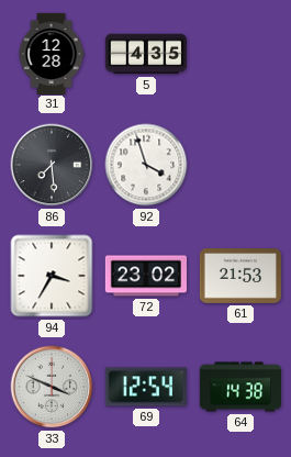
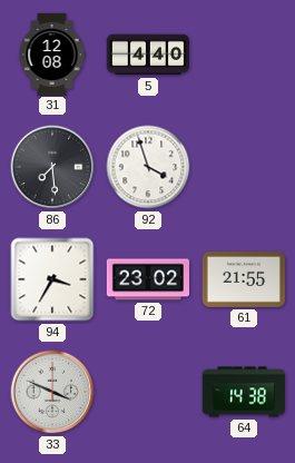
31: 12:28 -> 12:08
5: 4:35 -> 4:40
61: 21:53 -> 21:55
69: 12:54 -> none
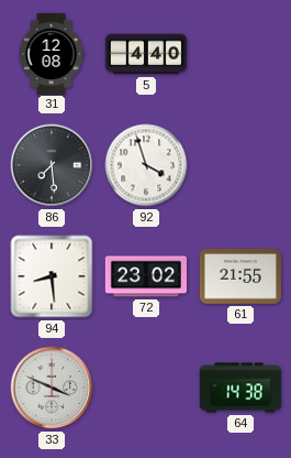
94: 3:35 -> 8:29
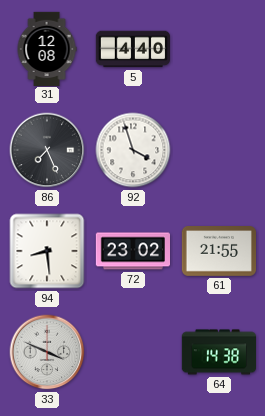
86: 7:29 -> 7:26
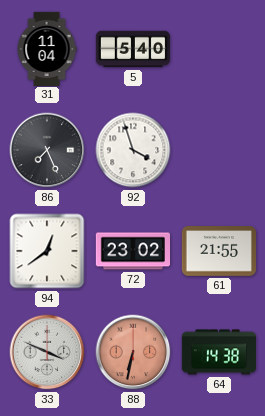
31: 12:08 -> 11:04
5: 4:40 -> 5:40
94: 8:29 -> 12:39
88: none -> 6:32
